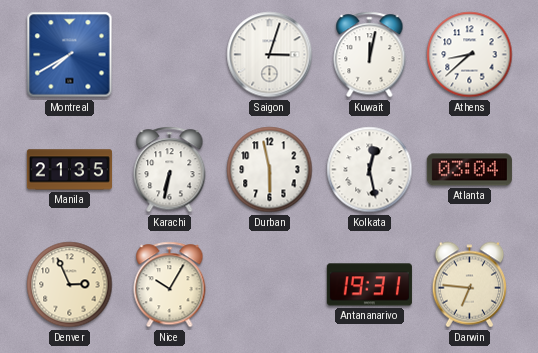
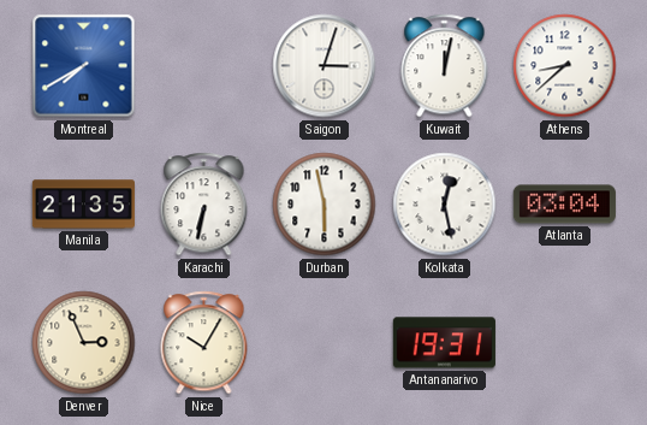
Darwin: 6:46 -> none
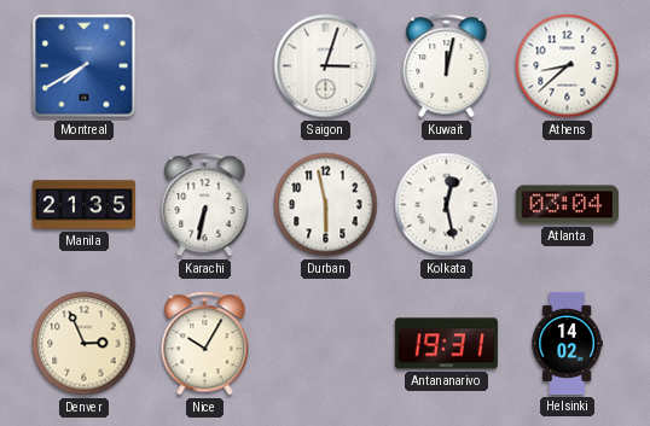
Helsinki: none -> 14:02
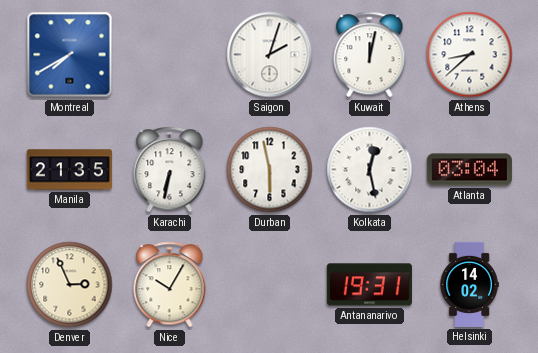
Saigon: 3:03 -> 2:03
